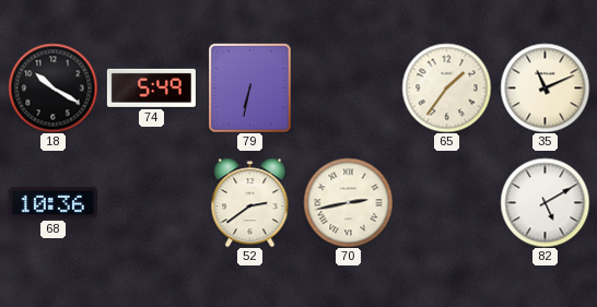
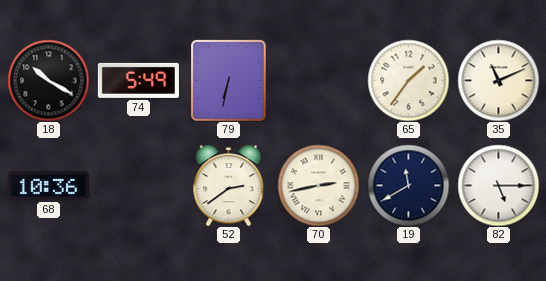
19: none -> 11:40
82: 5:10 -> 5:15
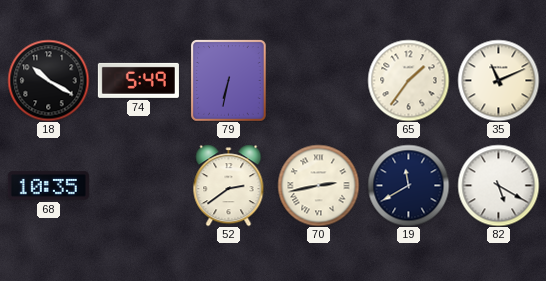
68: 10:36 -> 10:35
82: 5:15 -> 5:20
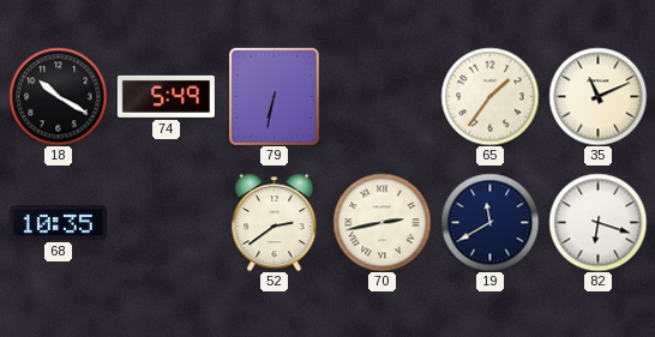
82: 5:20 -> 6:18
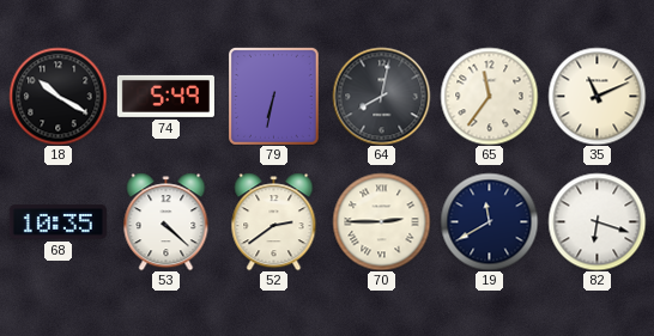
64: none -> 8:02
65: 1:36 -> 11:36
53: none -> 4:22
70: 2:43 -> 2:45
